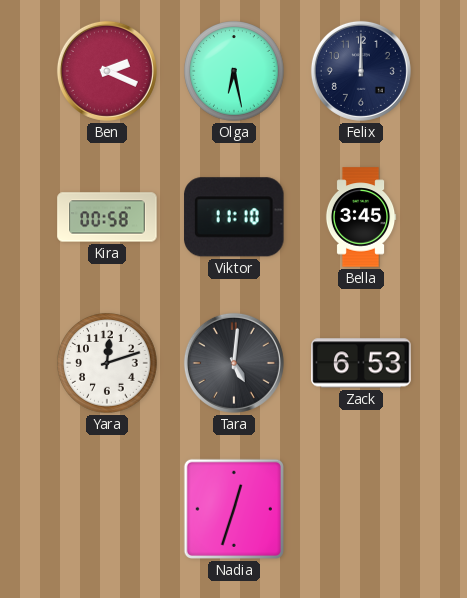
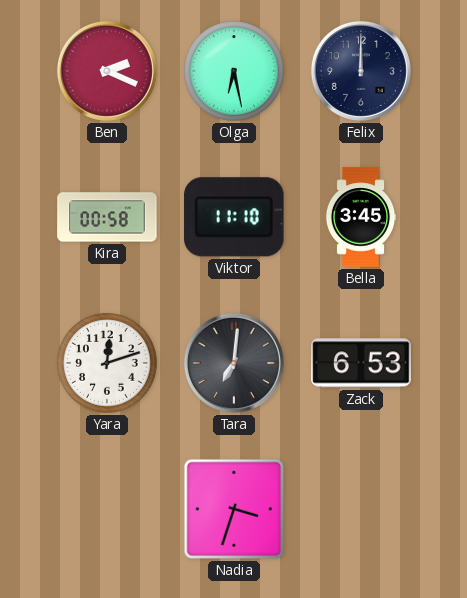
Tara: 5:01 -> 7:01
Nadia: 12:33 -> 3:33
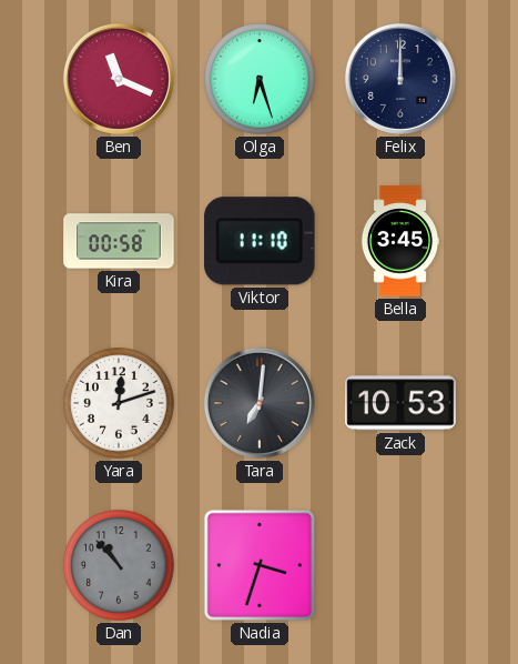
Ben: 2:19 -> 11:19
Olga: 6:28 -> 6:27
Zack: 6:53 -> 10:53
Dan: none -> 10:53
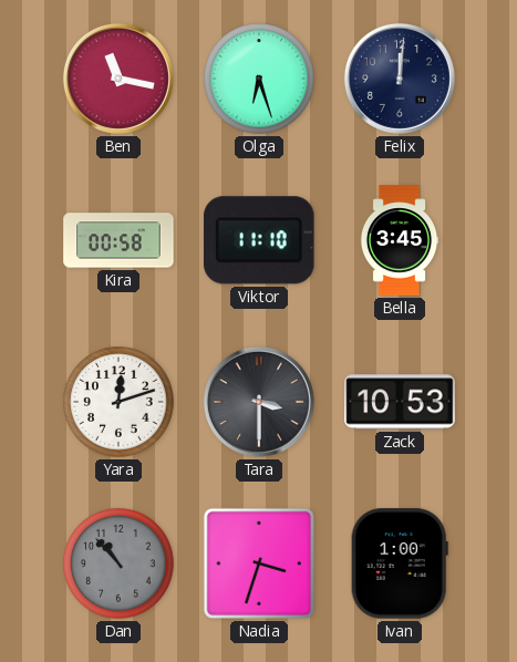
Ben: 11:19 -> 11:17
Felix: 12:00 -> 12:01
Tara: 7:01 -> 3:30
Ivan: none -> 1:00
